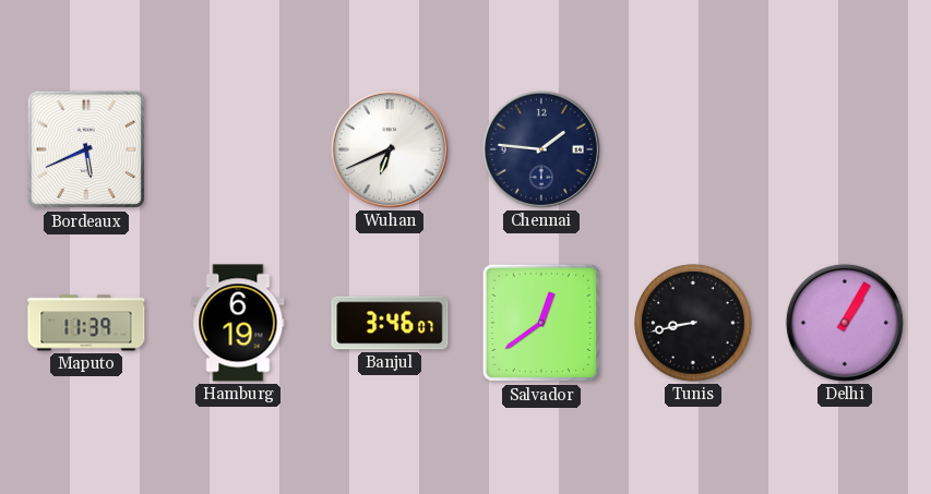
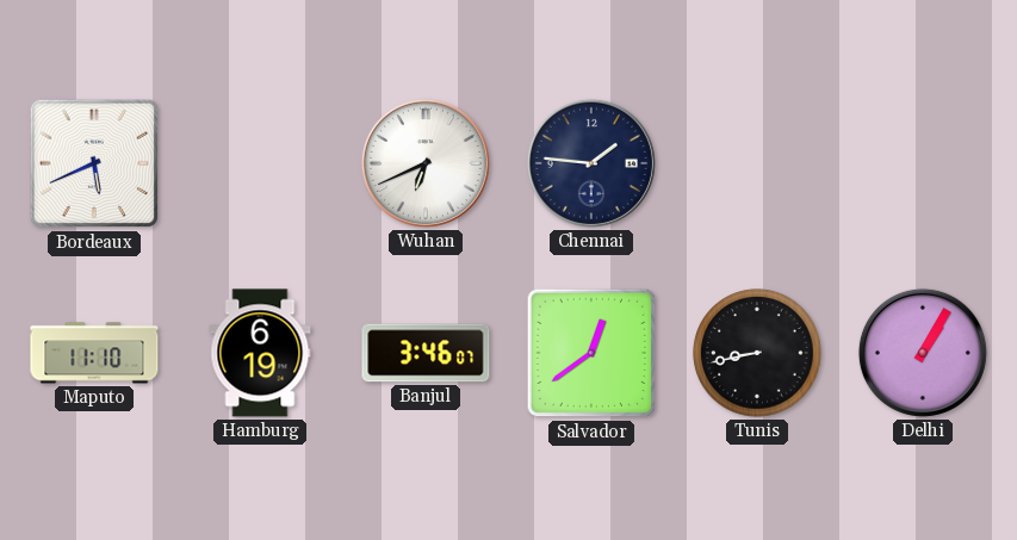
Maputo: 11:39 -> 11:10
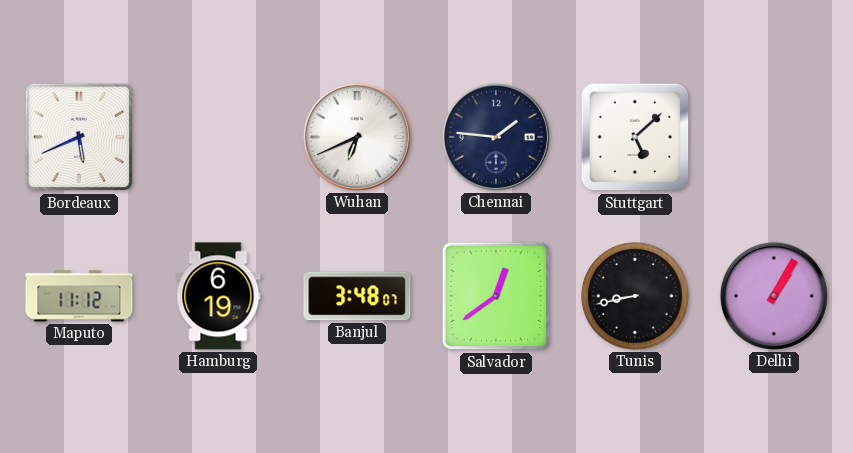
Stuttgart: none -> 5:08
Maputo: 11:10 -> 11:12
Banjul: 3:46 -> 3:48
